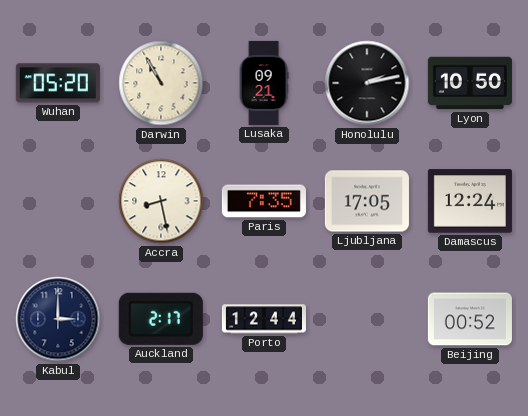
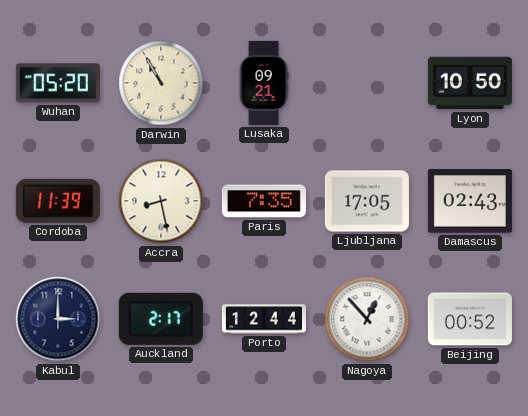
Honolulu: 2:13 -> none
Cordoba: none -> 11:39
Damascus: 12:24 -> 02:43
Nagoya: none -> 12:53
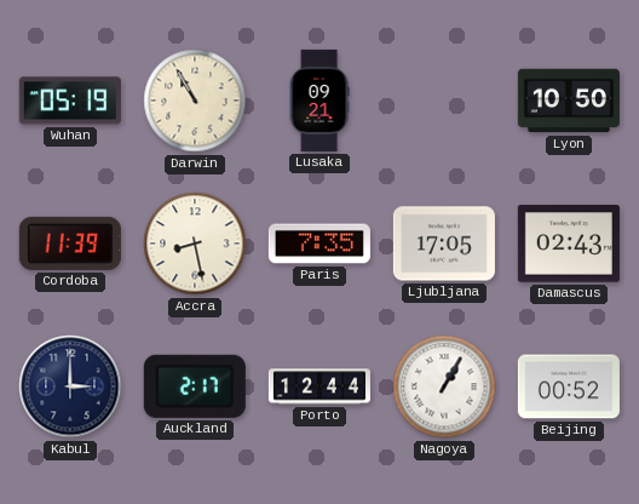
Wuhan: 05:20 -> 05:19
Nagoya: 12:53 -> 1:05
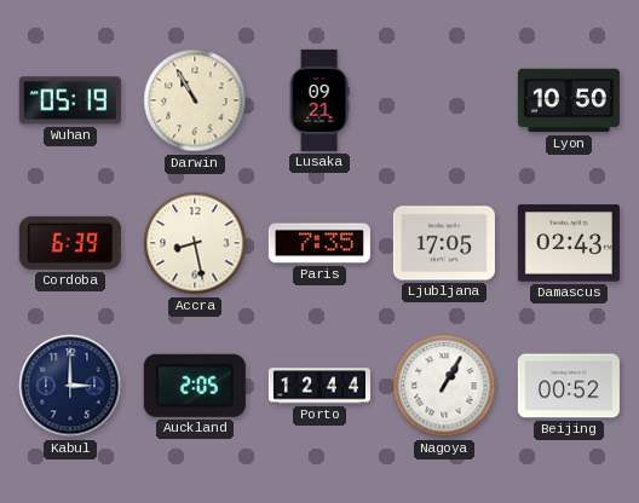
Cordoba: 11:39 -> 6:39
Auckland: 2:17 -> 2:05
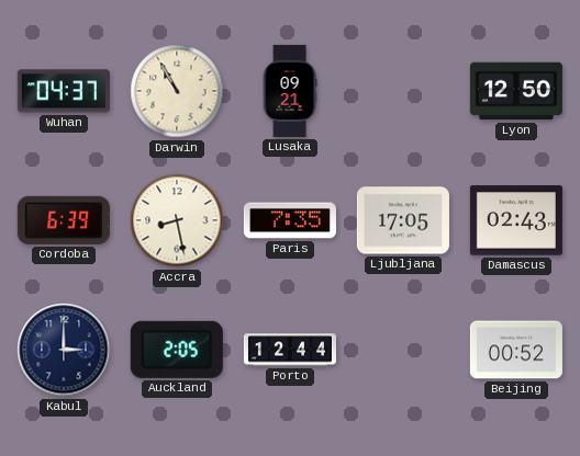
Wuhan: 05:19 -> 04:37
Lyon: 10:50 -> 12:50
Nagoya: 1:05 -> none
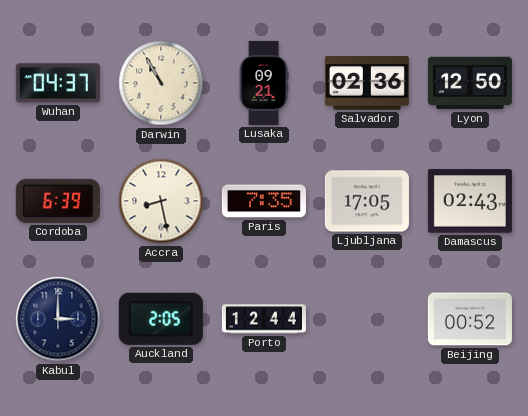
Salvador: none -> 02:36
